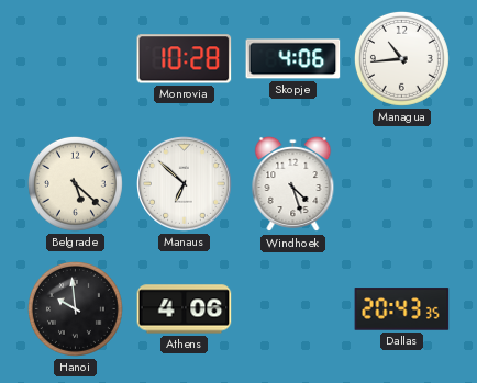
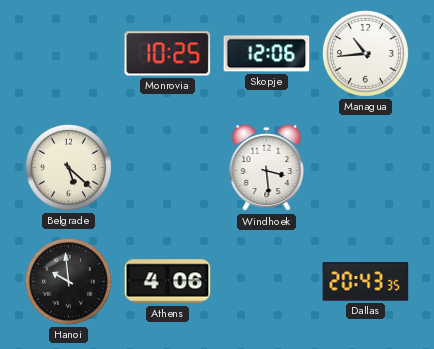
Monrovia: 10:28 -> 10:25
Skopje: 4:06 -> 12:06
Manaus: 6:52 -> none
Windhoek: 4:27 -> 3:29
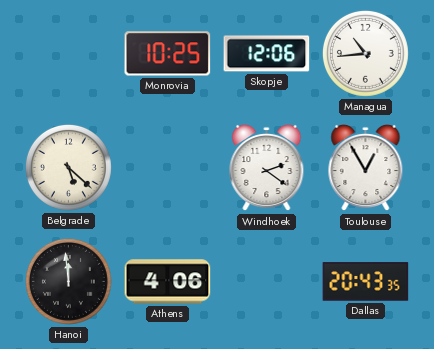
Windhoek: 3:29 -> 2:21
Toulouse: none -> 12:55
Hanoi: 9:59 -> 11:59
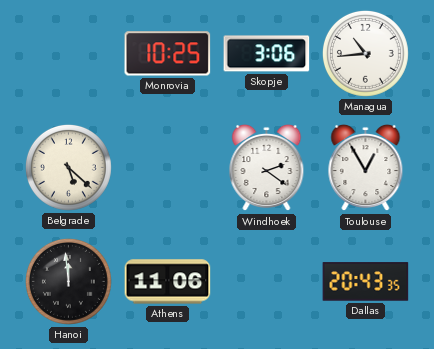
Skopje: 12:06 -> 3:06
Athens: 4:06 -> 11:06
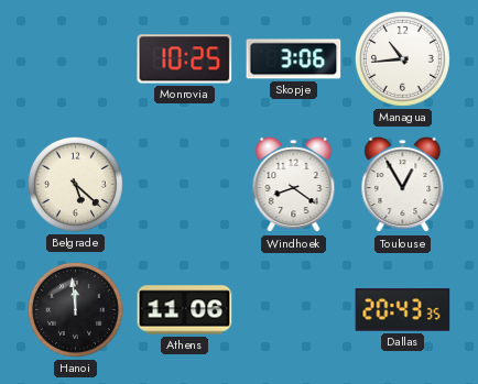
Windhoek: 2:21 -> 8:21
